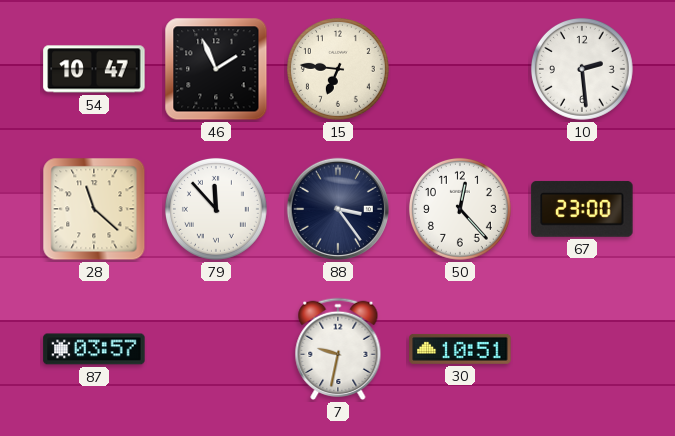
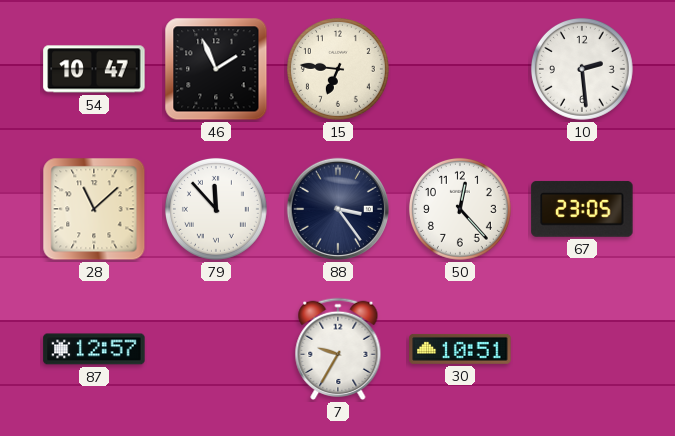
28: 11:22 -> 11:08
67: 23:00 -> 23:05
87: 03:57 -> 12:57
7: 9:32 -> 9:35
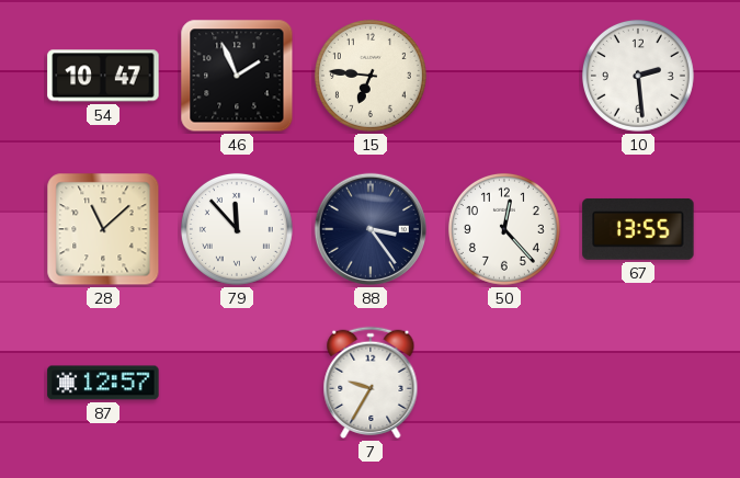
67: 23:05 -> 13:55
30: 10:51 -> none
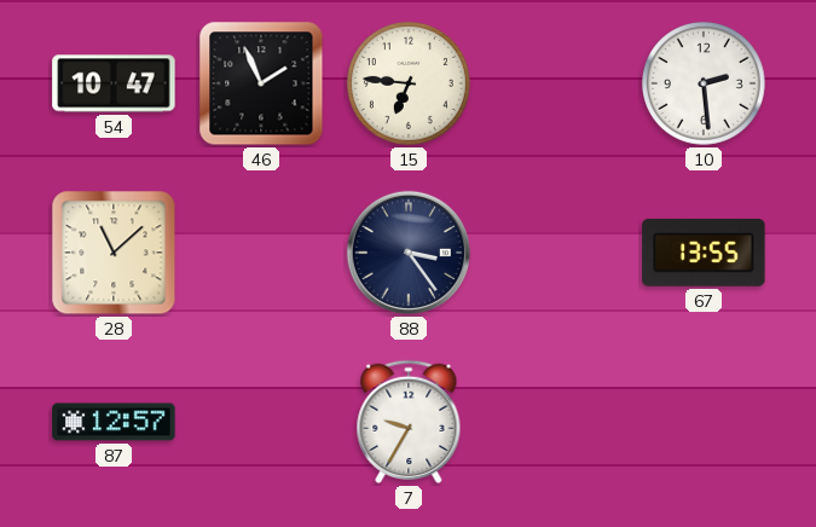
79: 11:53 -> none
50: 12:23 -> none
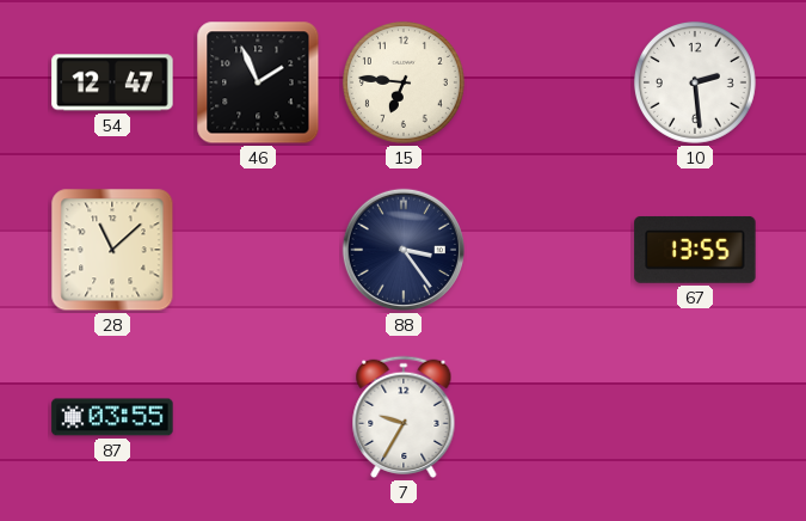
54: 10:47 -> 12:47
87: 12:57 -> 03:55
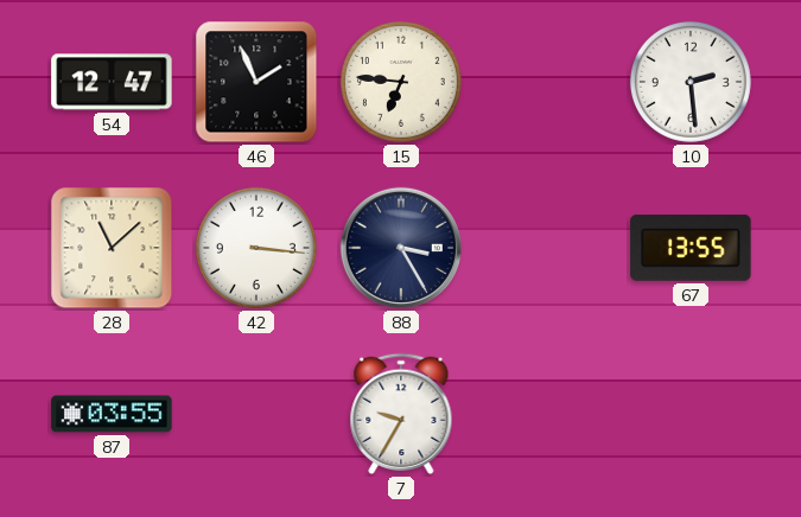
42: none -> 3:16
88: 3:24 -> 3:25
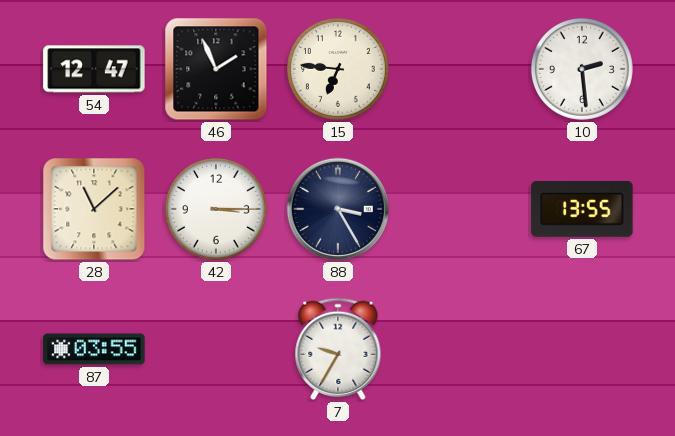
42: 3:16 -> 3:15
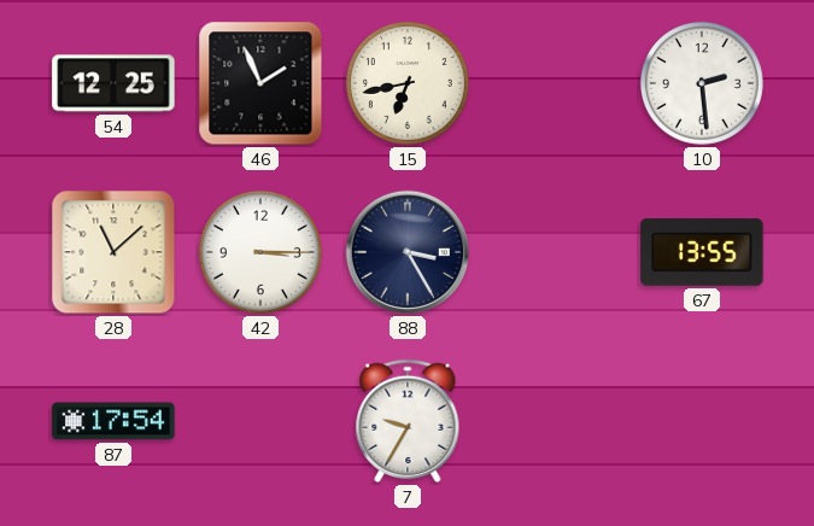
54: 12:47 -> 12:25
15: 6:46 -> 6:43
87: 03:55 -> 17:54
